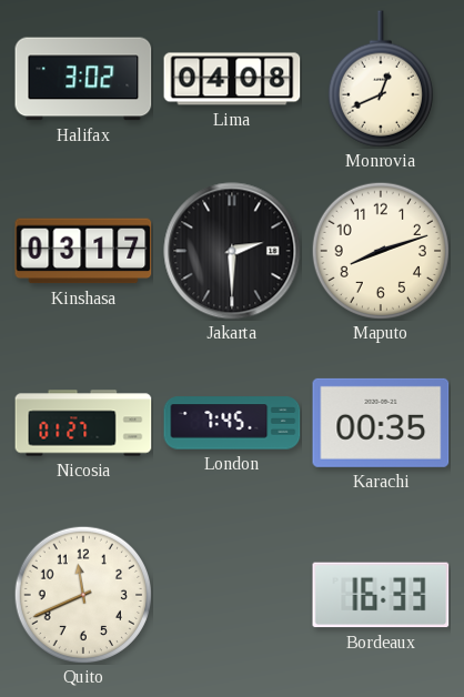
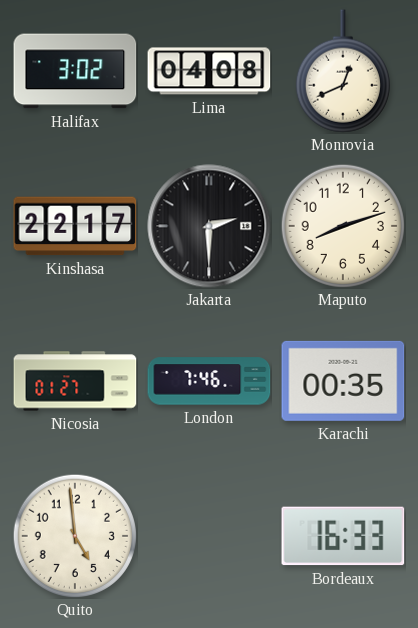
Kinshasa: 03:17 -> 22:17
London: 7:45 -> 7:46
Quito: 11:41 -> 4:59
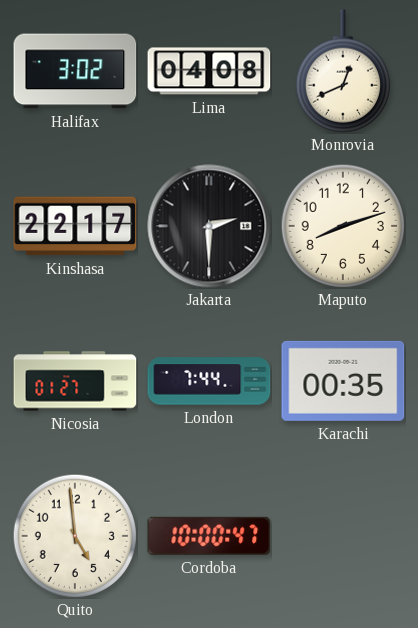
London: 7:46 -> 7:44
Cordoba: none -> 10:00
Bordeaux: 16:33 -> none
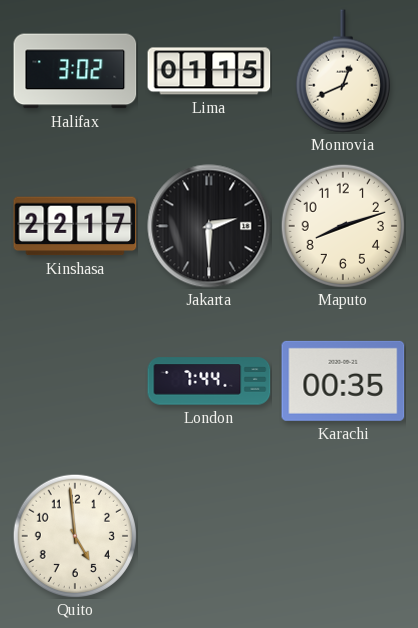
Lima: 04:08 -> 01:15
Nicosia: 01:27 -> none
Cordoba: 10:00 -> none
